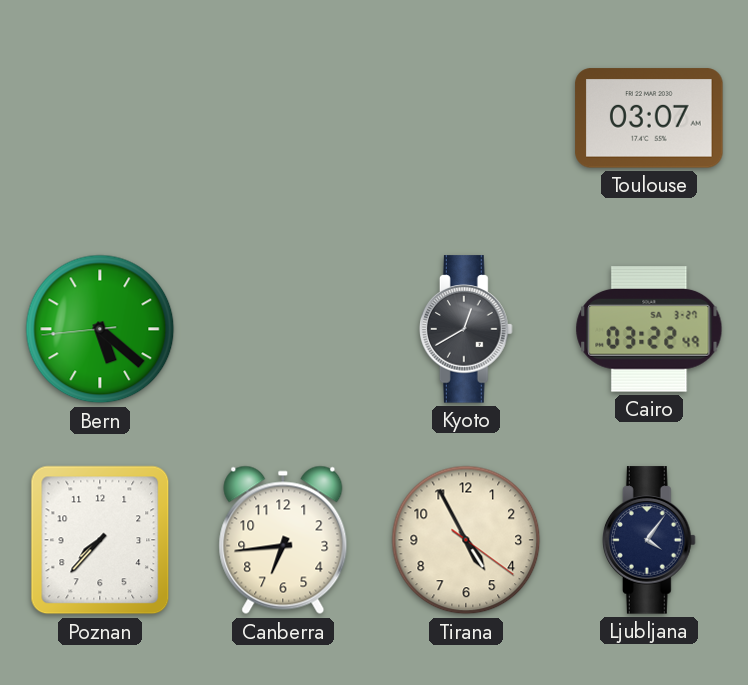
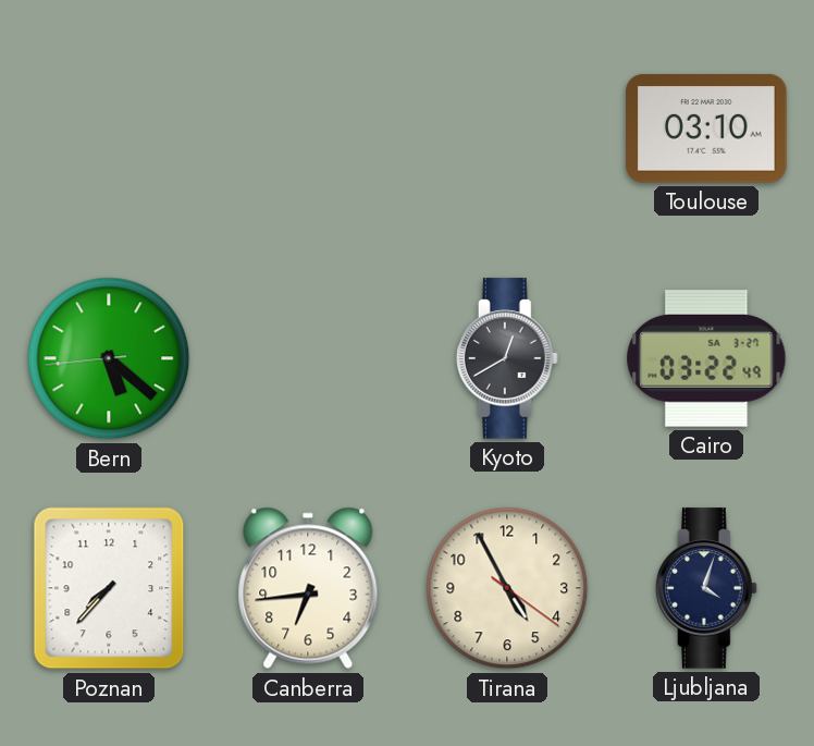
Toulouse: 03:07 -> 03:10
Ljubljana: 4:06 -> 4:03
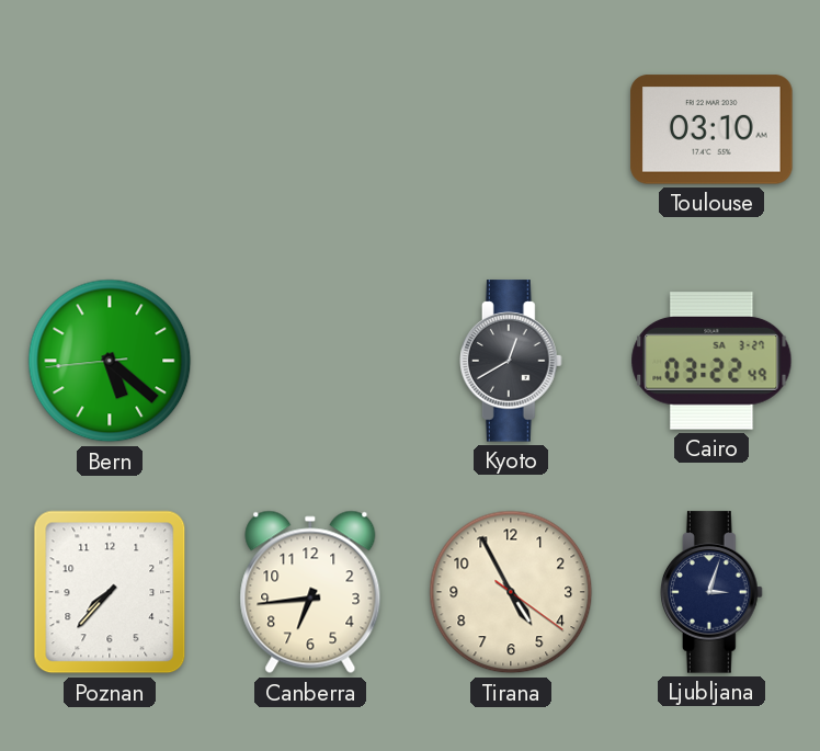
Ljubljana: 4:03 -> 3:03
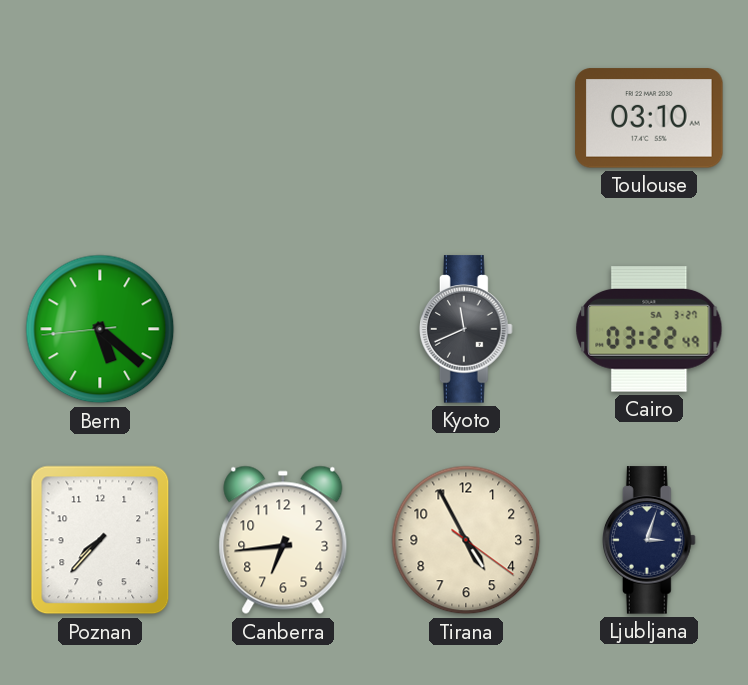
Kyoto: 12:40 -> 11:41
